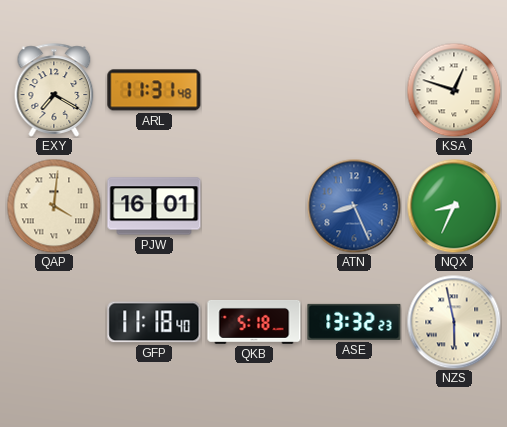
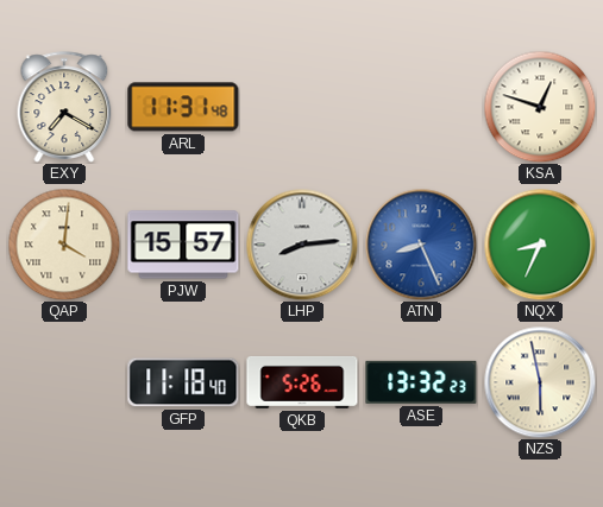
PJW: 16:01 -> 15:57
LHP: none -> 8:14
QKB: 5:18 -> 5:26
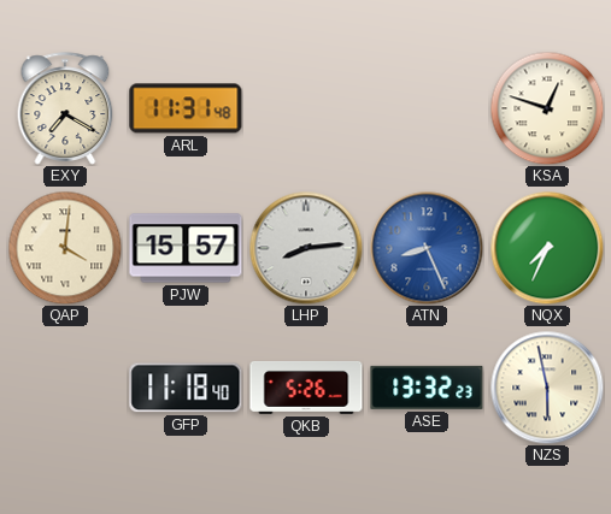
NQX: 8:34 -> 7:34
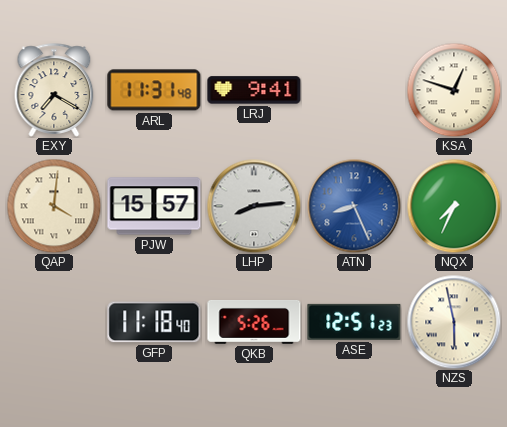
LRJ: none -> 9:41
ASE: 13:32 -> 12:51
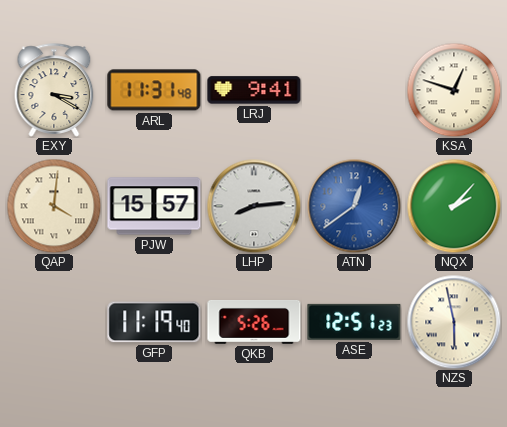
EXY: 7:20 -> 3:20
ATN: 8:26 -> 12:39
NQX: 7:34 -> 2:07
GFP: 11:18 -> 11:19
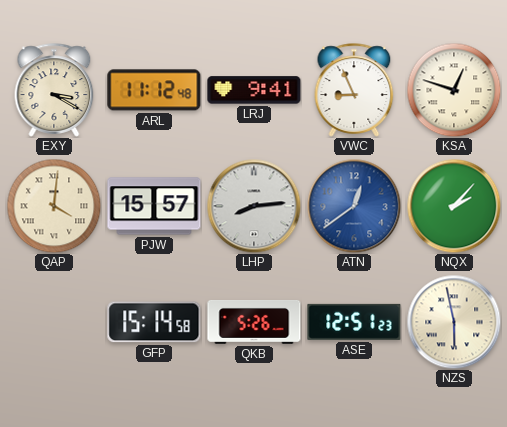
ARL: 11:31 -> 11:12
VWC: none -> 8:56
GFP: 11:19 -> 15:14
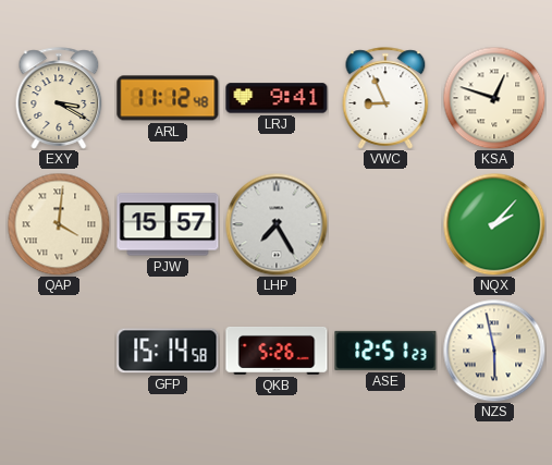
LHP: 8:14 -> 7:25
ATN: 12:39 -> none
